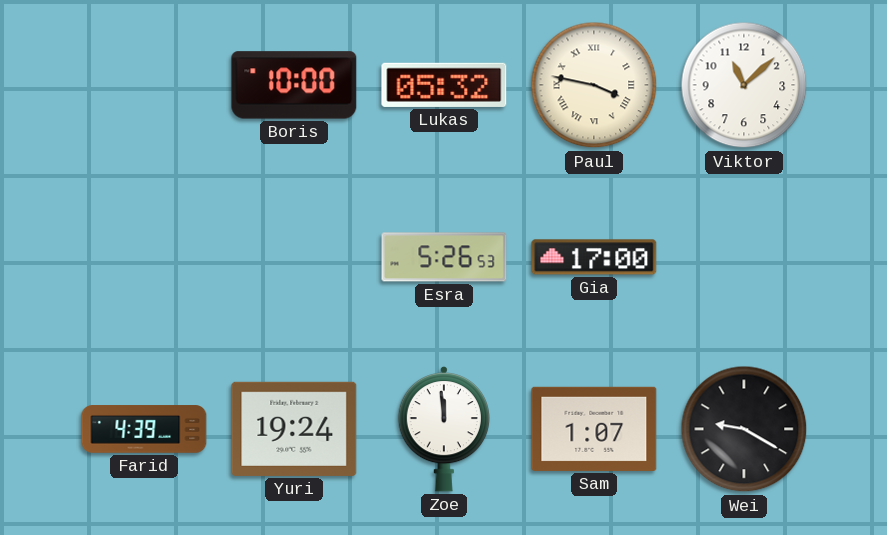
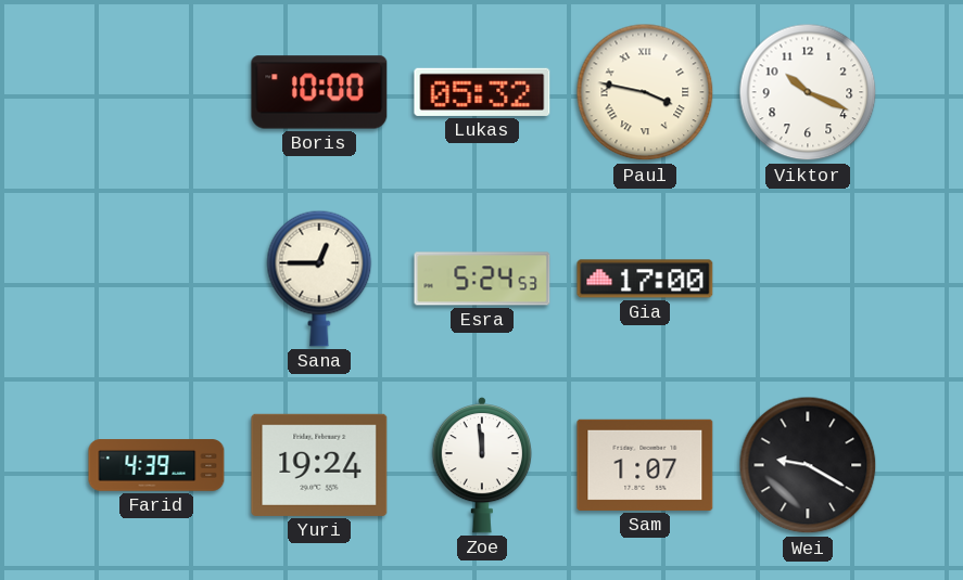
Viktor: 11:08 -> 10:19
Sana: none -> 12:45
Esra: 5:26 -> 5:24
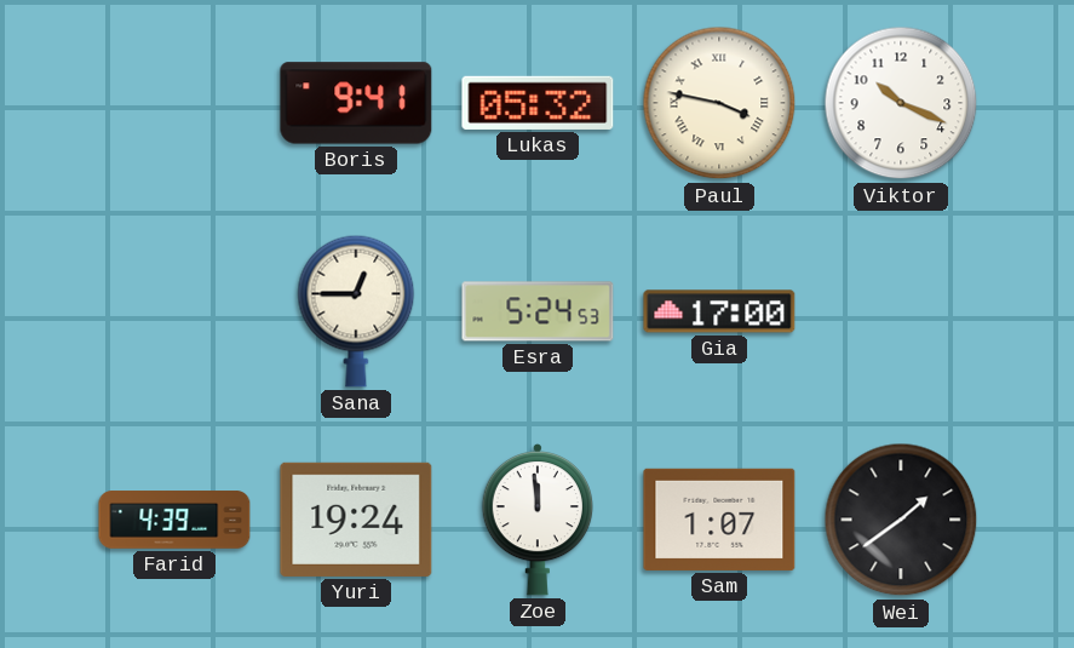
Boris: 10:00 -> 9:41
Wei: 9:20 -> 1:39
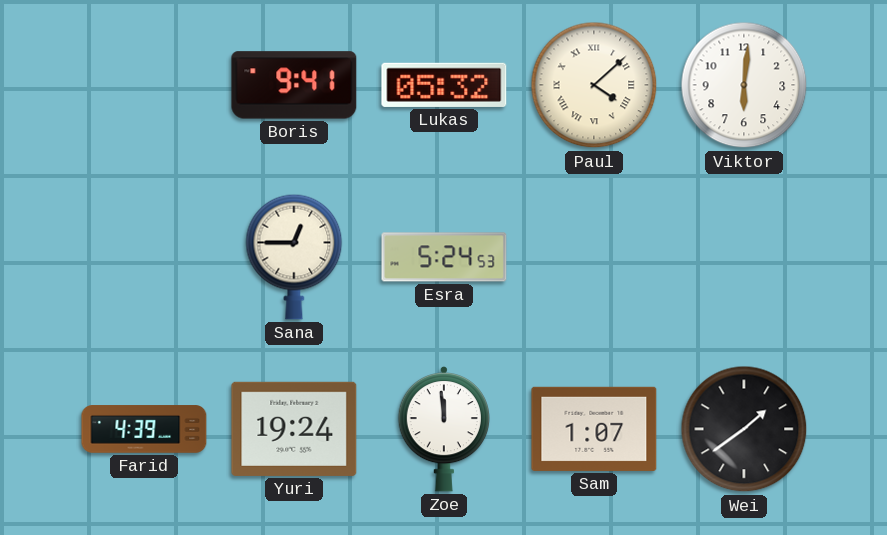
Paul: 3:47 -> 4:08
Viktor: 10:19 -> 6:01
Gia: 17:00 -> none
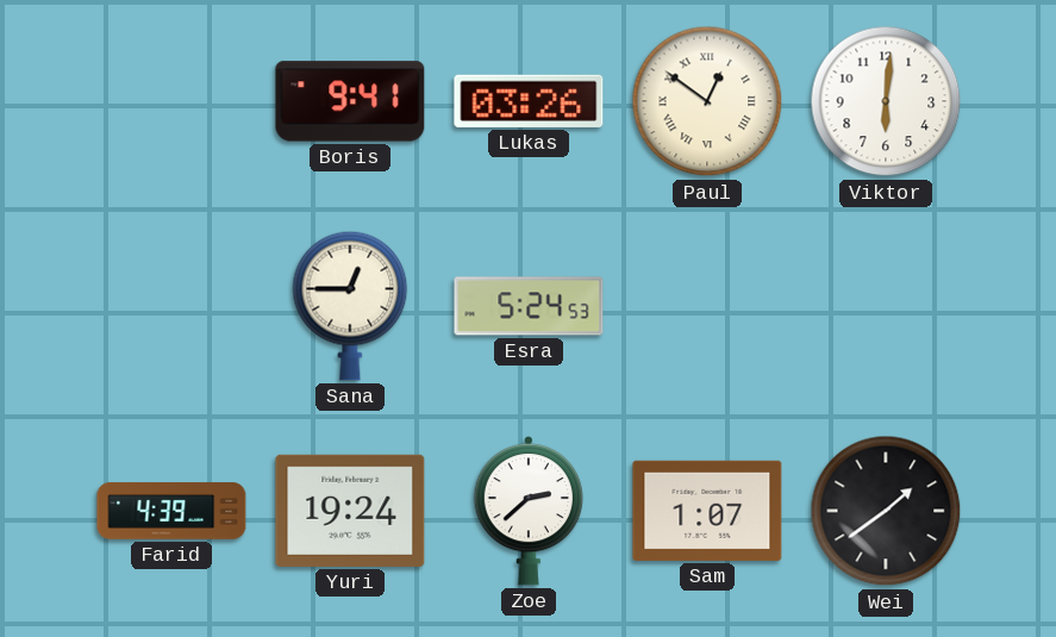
Lukas: 05:32 -> 03:26
Paul: 4:08 -> 12:51
Zoe: 11:59 -> 2:38
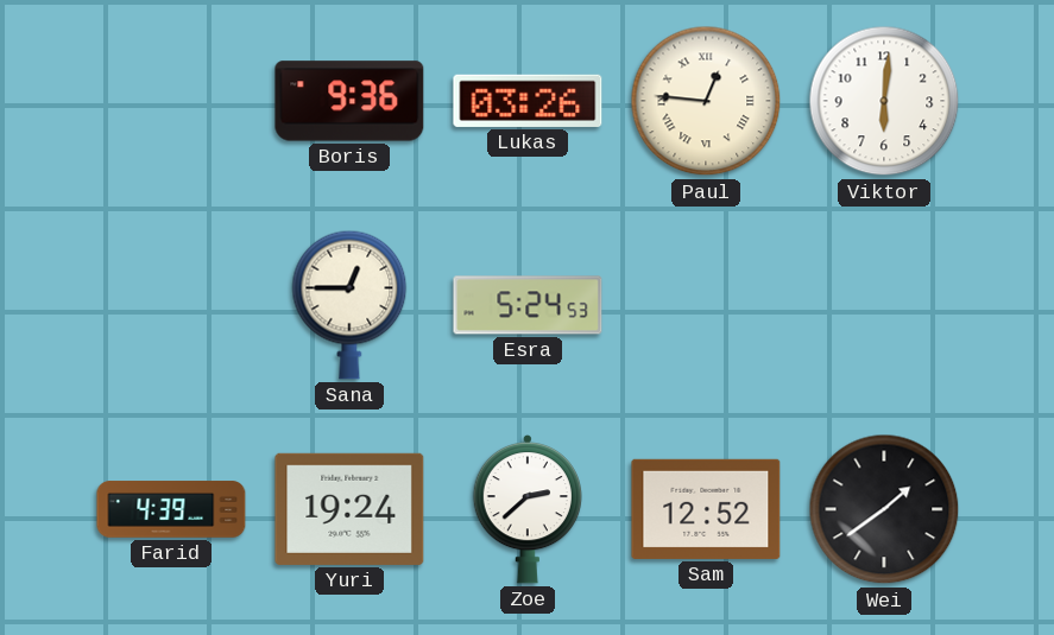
Boris: 9:41 -> 9:36
Paul: 12:51 -> 12:46
Sam: 1:07 -> 12:52
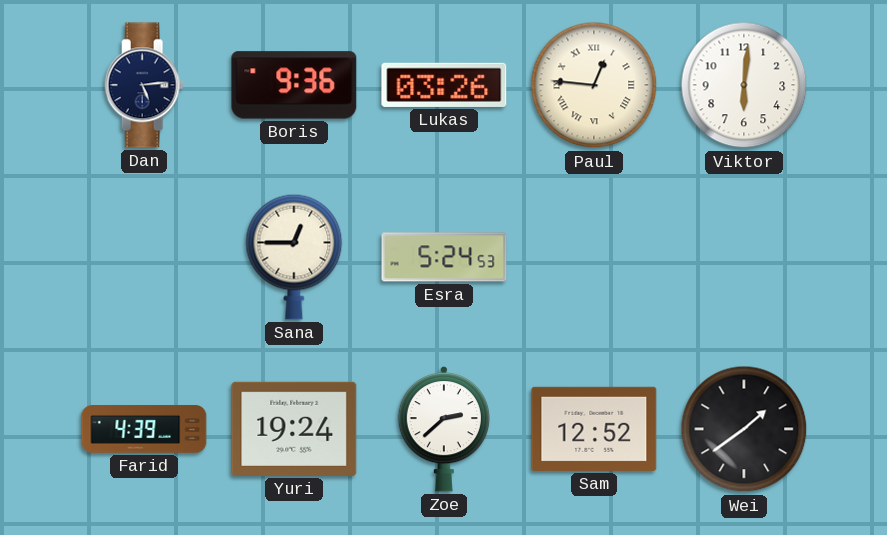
Dan: none -> 5:14
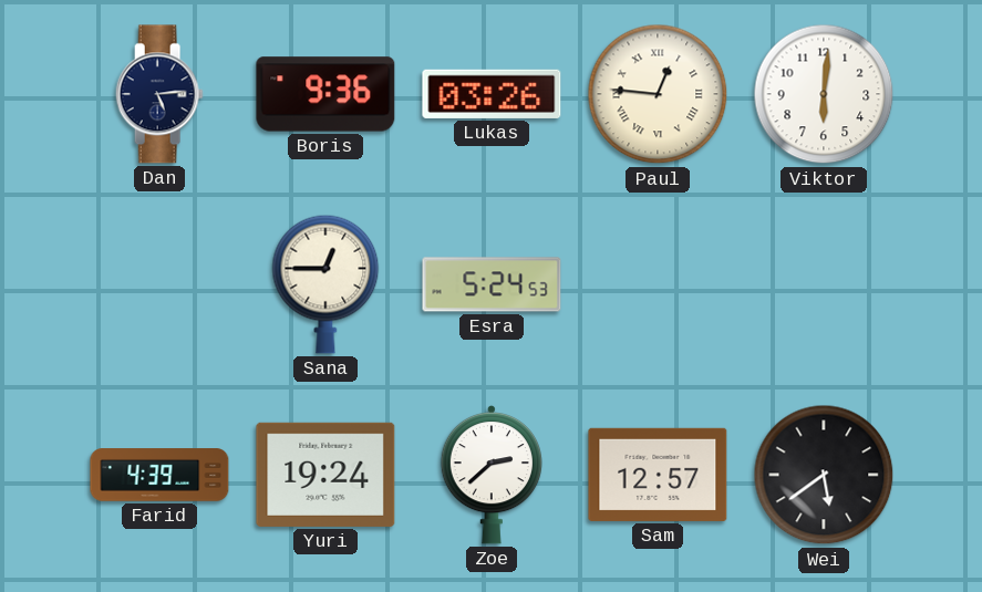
Sam: 12:52 -> 12:57
Wei: 1:39 -> 5:39
